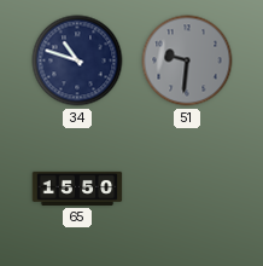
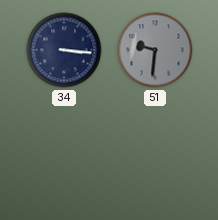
34: 10:48 -> 3:16
65: 15:50 -> none
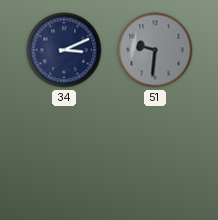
34: 3:16 -> 3:11
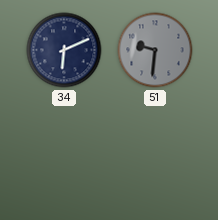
34: 3:11 -> 6:11
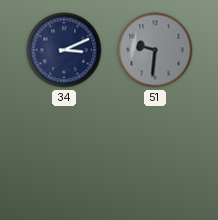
34: 6:11 -> 3:11
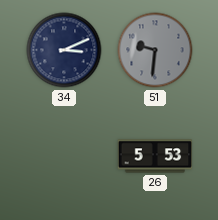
26: none -> 5:53
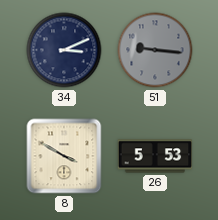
51: 9:31 -> 9:16
8: none -> 3:50
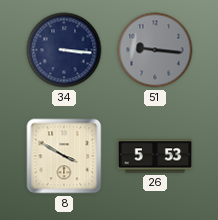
34: 3:11 -> 3:16
